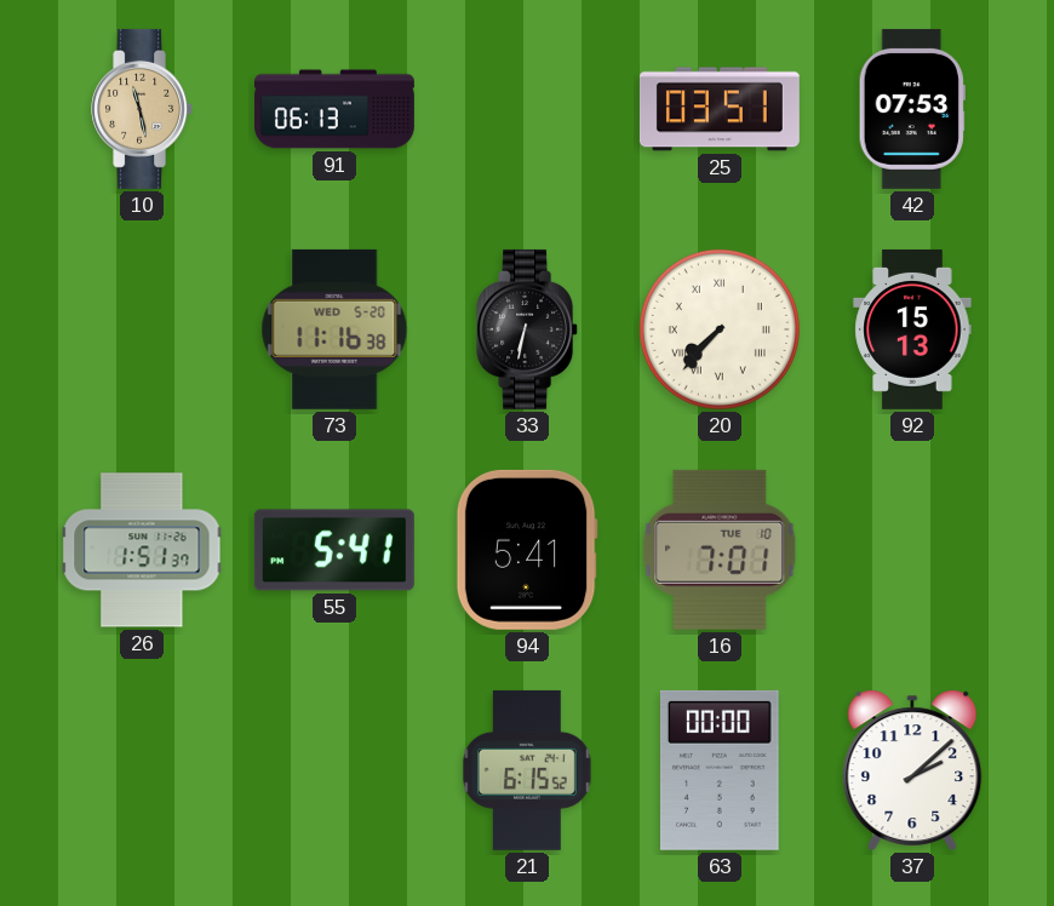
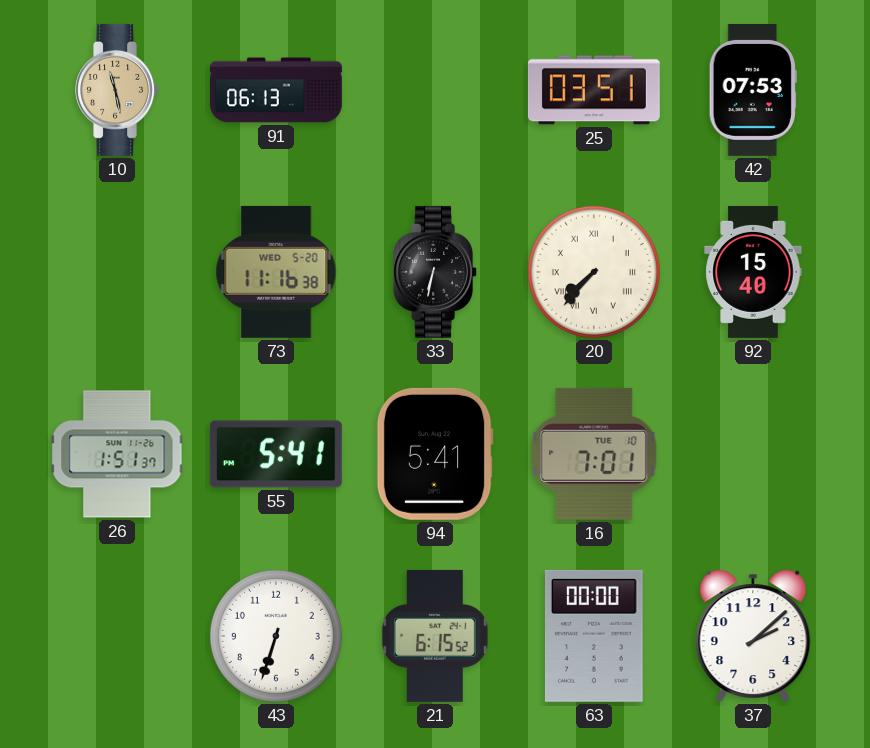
92: 15:13 -> 15:40
43: none -> 6:33
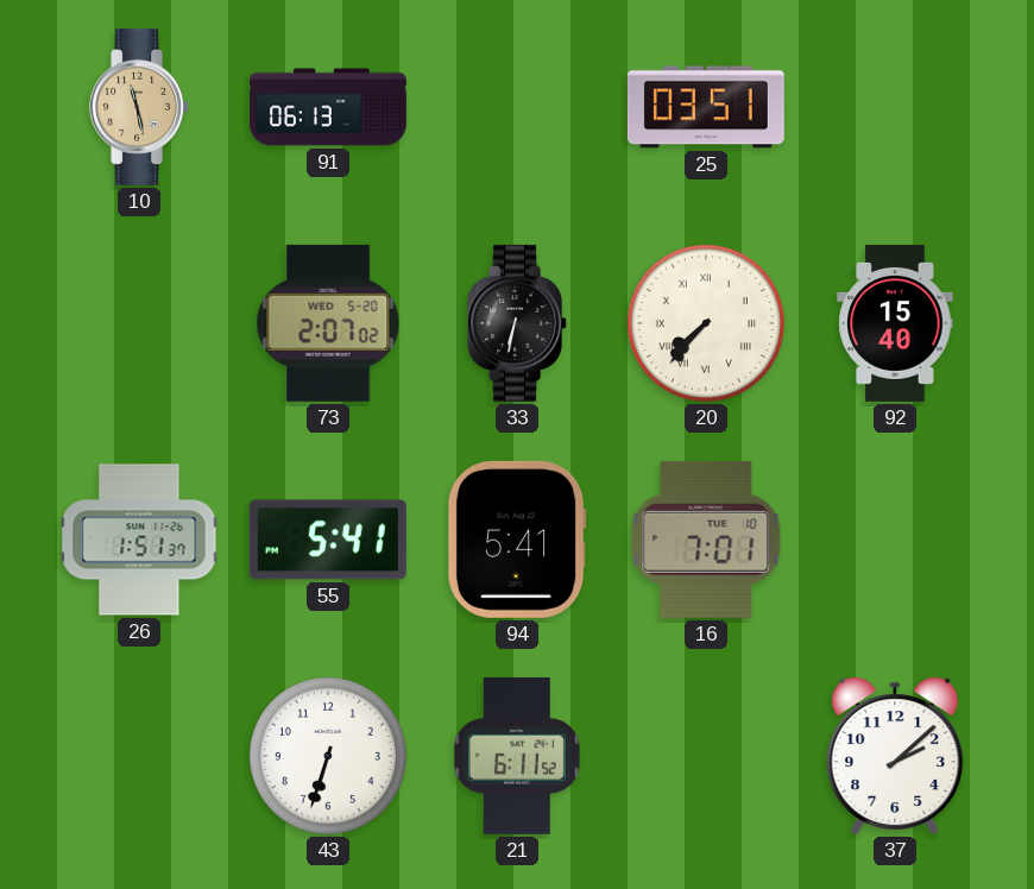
42: 07:53 -> none
73: 11:16 -> 2:07
21: 6:15 -> 6:11
63: 00:00 -> none
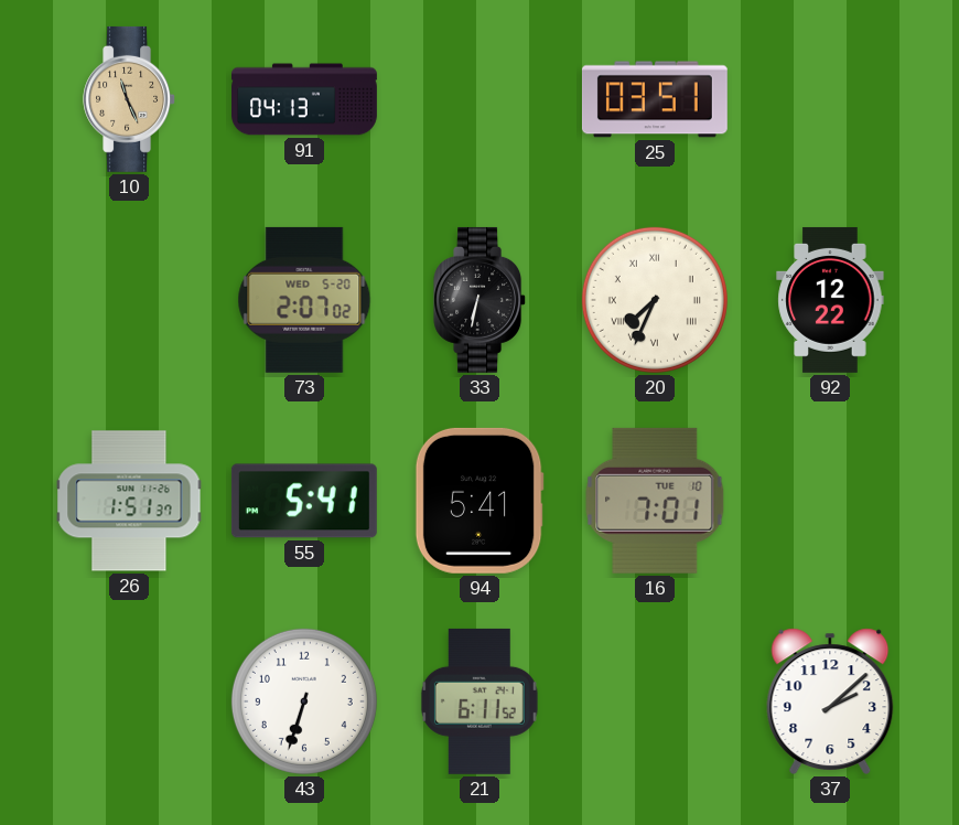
10: 11:28 -> 11:26
91: 06:13 -> 04:13
20: 7:37 -> 7:34
92: 15:40 -> 12:22
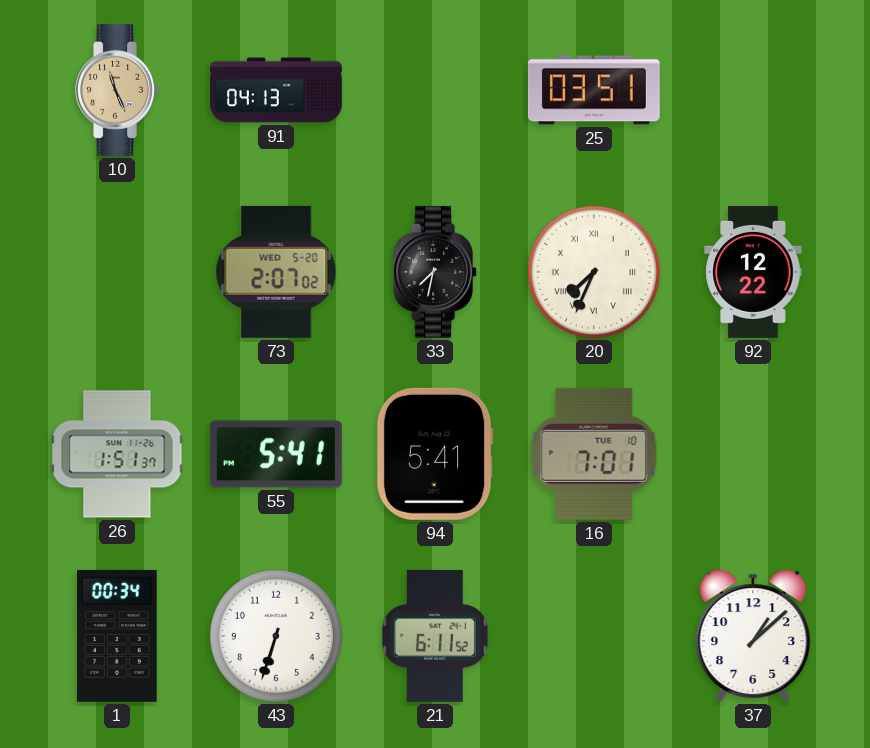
33: 6:32 -> 7:32
1: none -> 00:34
37: 2:08 -> 1:08
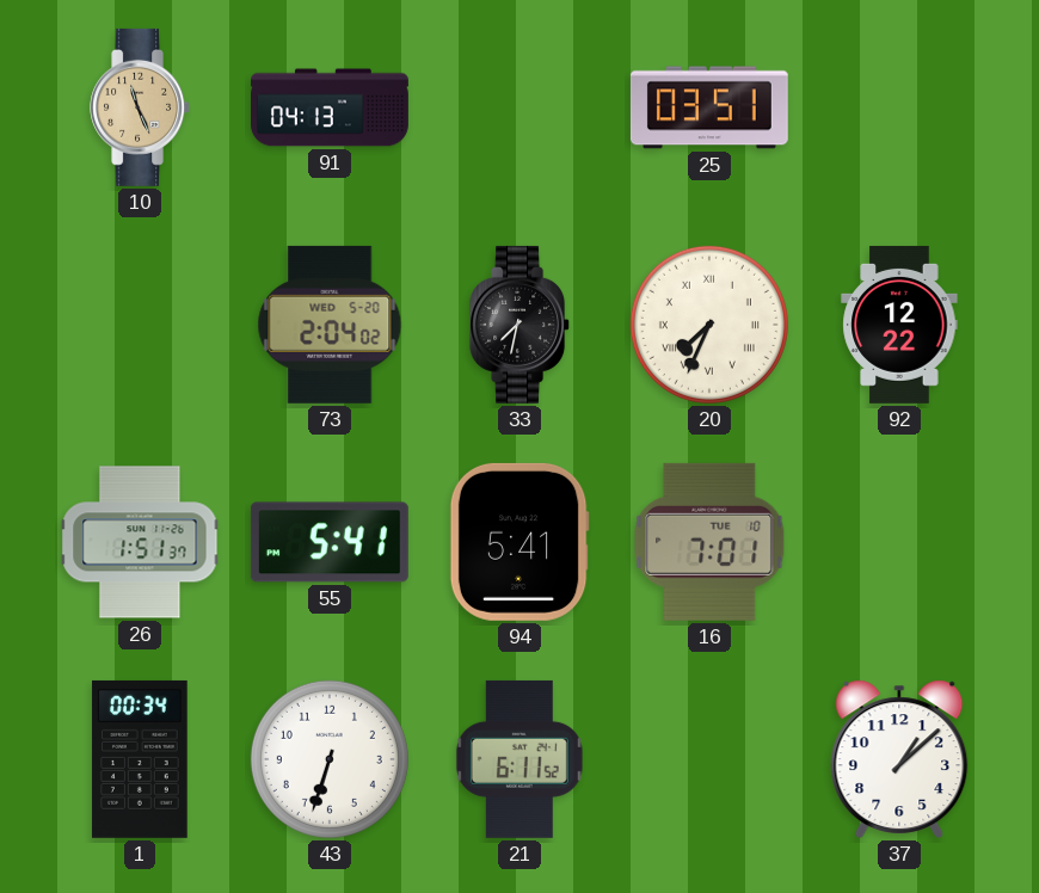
73: 2:07 -> 2:04
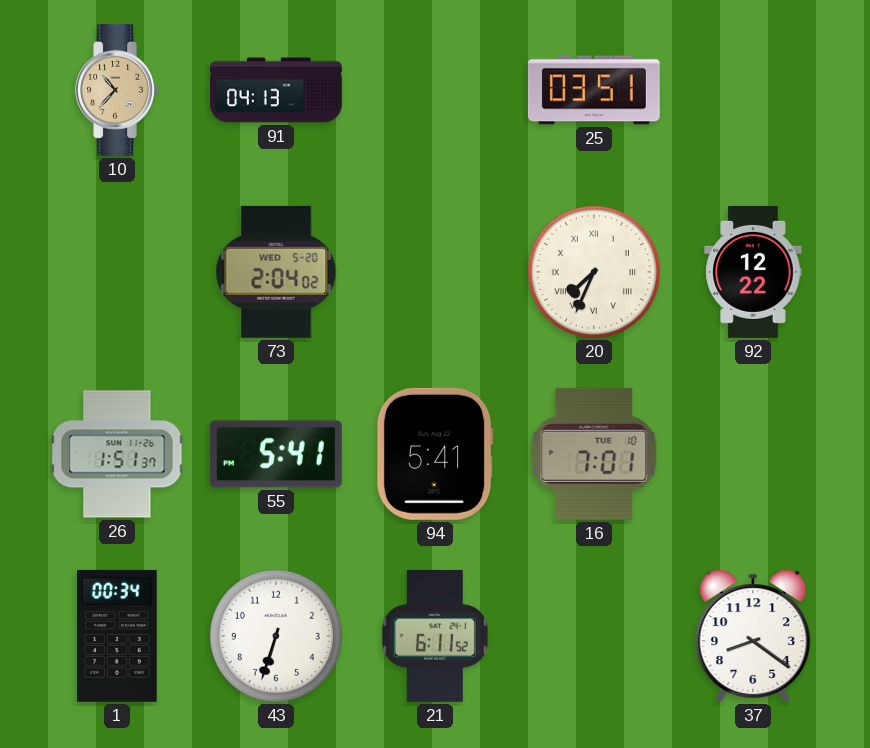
10: 11:26 -> 10:37
33: 7:32 -> none
37: 1:08 -> 8:21
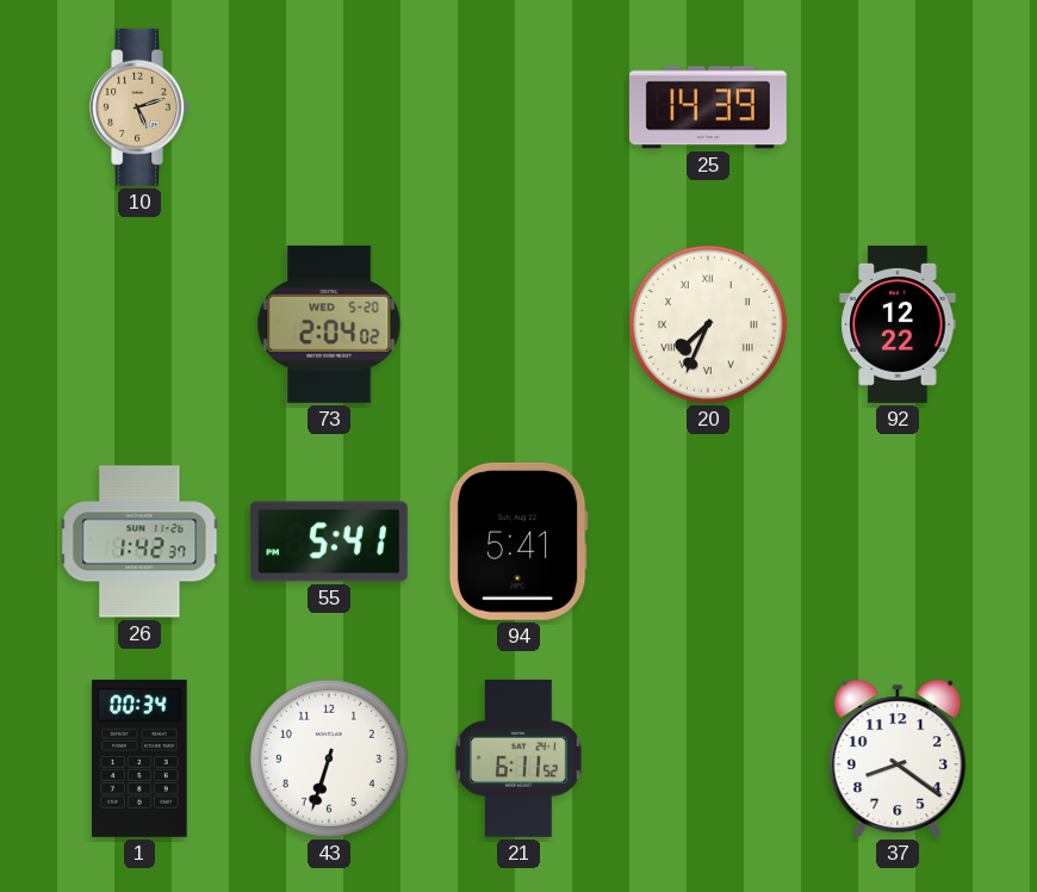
10: 10:37 -> 5:12
91: 04:13 -> none
25: 03:51 -> 14:39
26: 1:51 -> 1:42
16: 7:01 -> none
